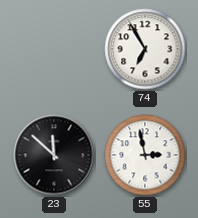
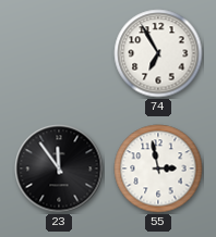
23: 11:52 -> 11:54
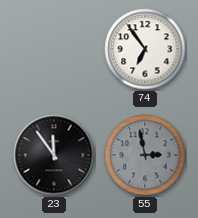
74: 6:55 -> 6:54
55 dial: white -> grey
